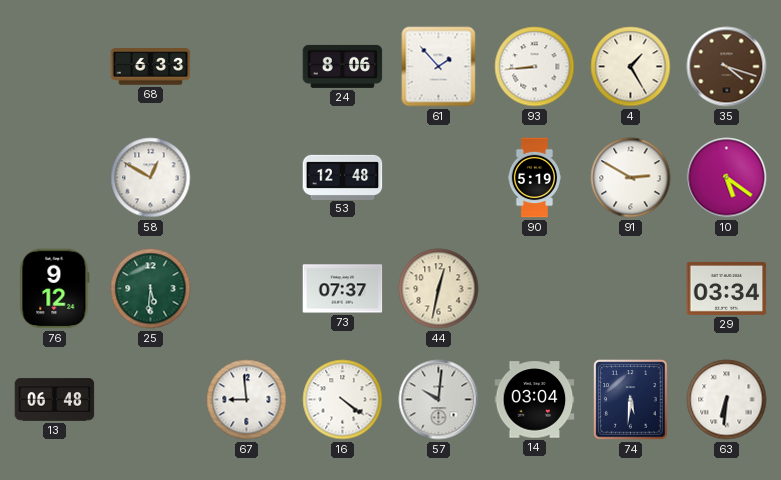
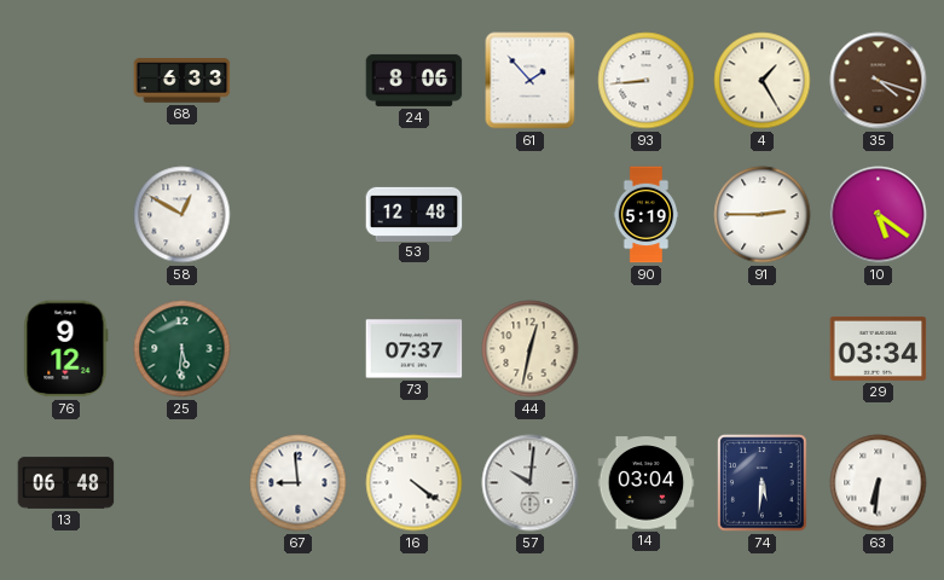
91: 2:50 -> 2:45
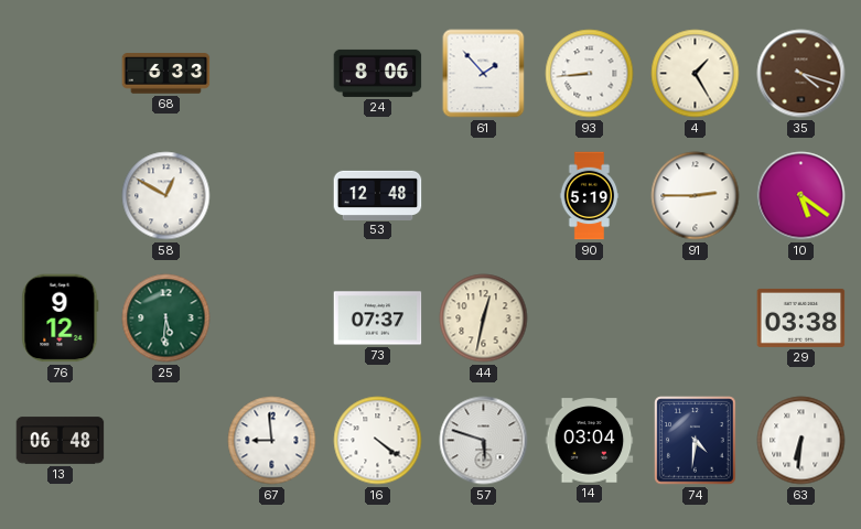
29: 03:34 -> 03:38
57: 10:01 -> 5:48
74: 5:31 -> 4:31
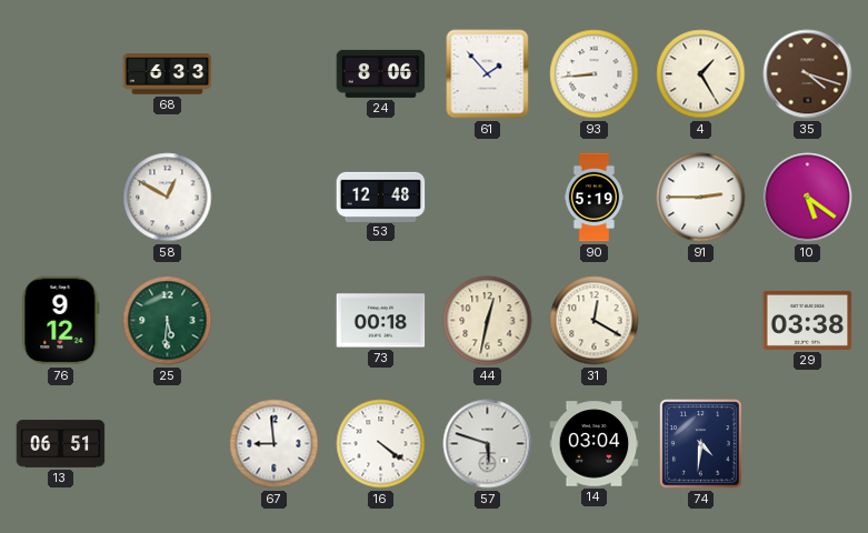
73: 07:37 -> 00:18
31: none -> 12:20
13: 06:48 -> 06:51
63: 6:31 -> none
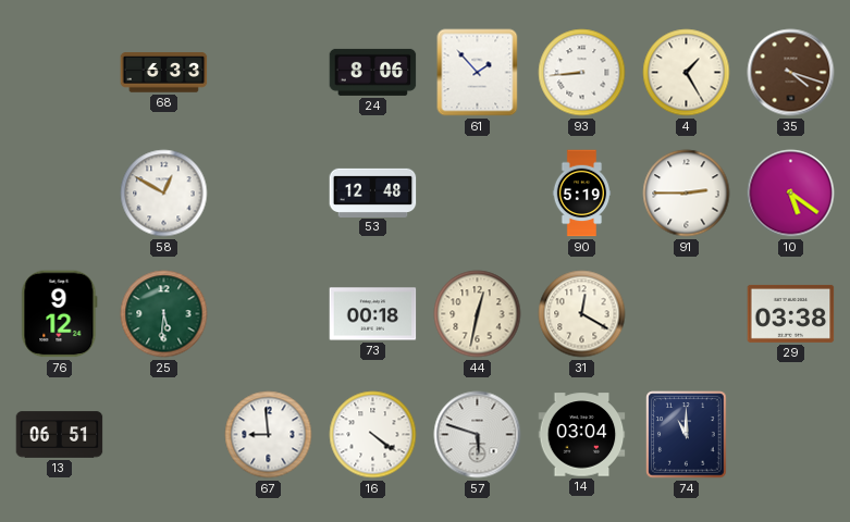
74: 4:31 -> 11:00
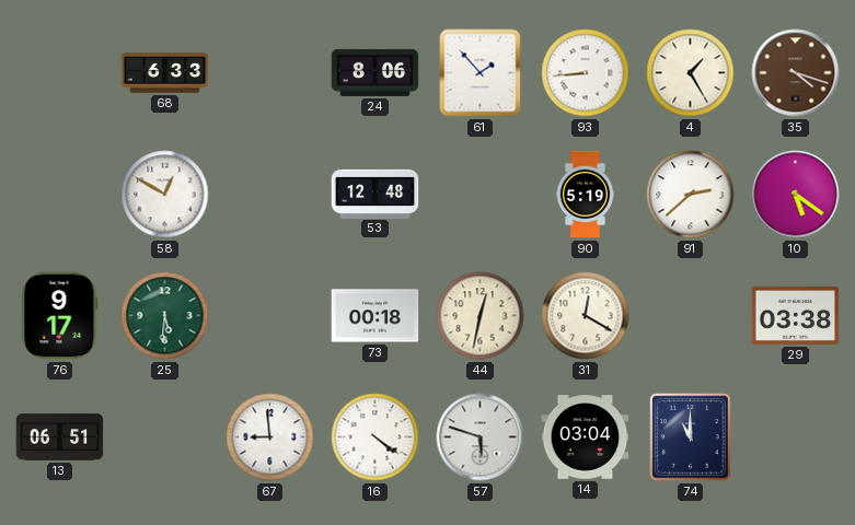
91: 2:45 -> 2:38
76: 9:12 -> 9:17
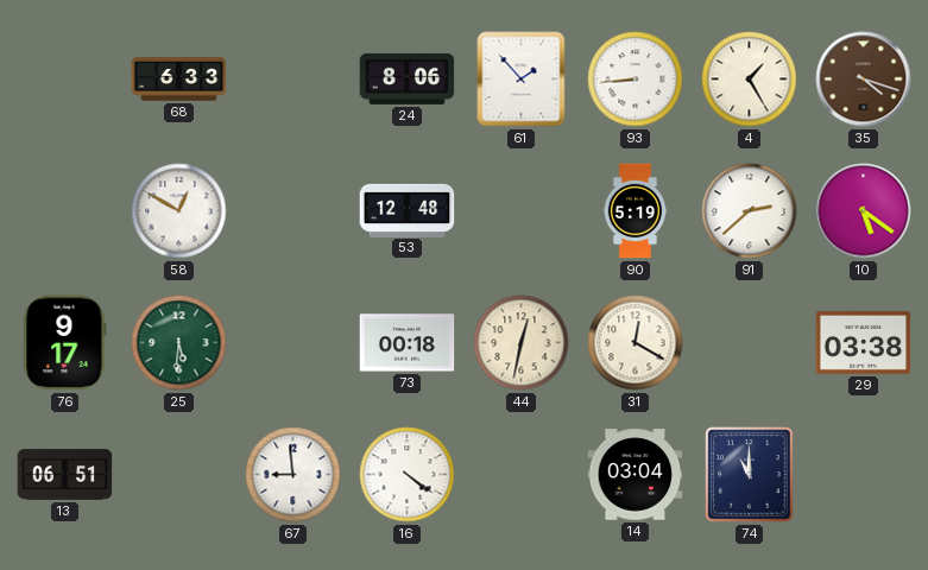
57: 5:48 -> none
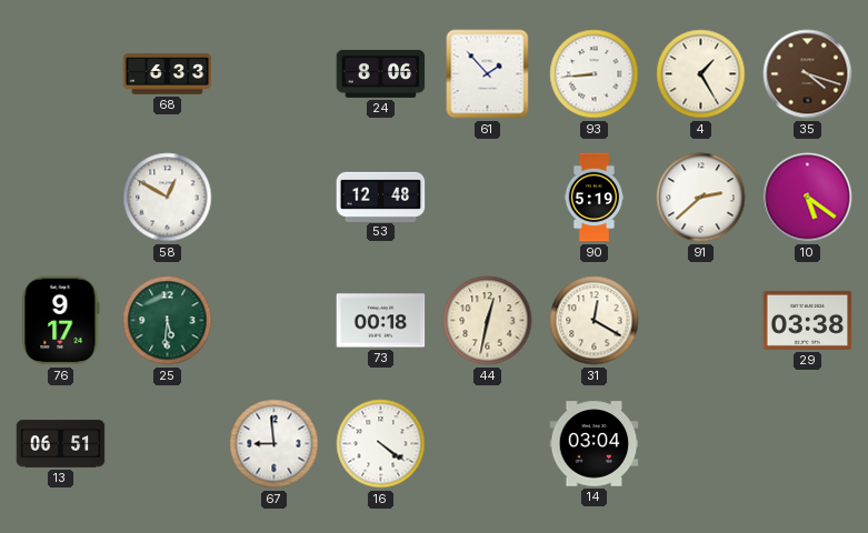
74: 11:00 -> none
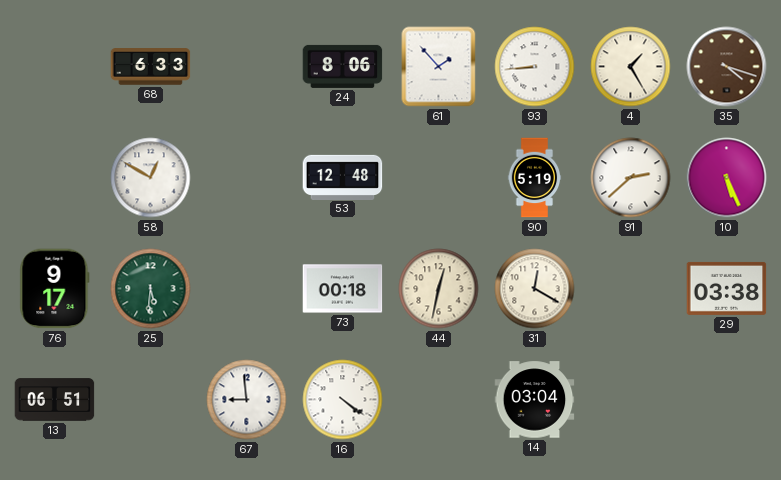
10: 5:21 -> 5:26
